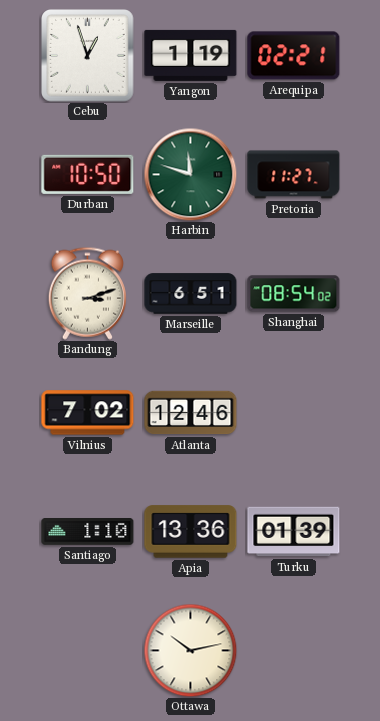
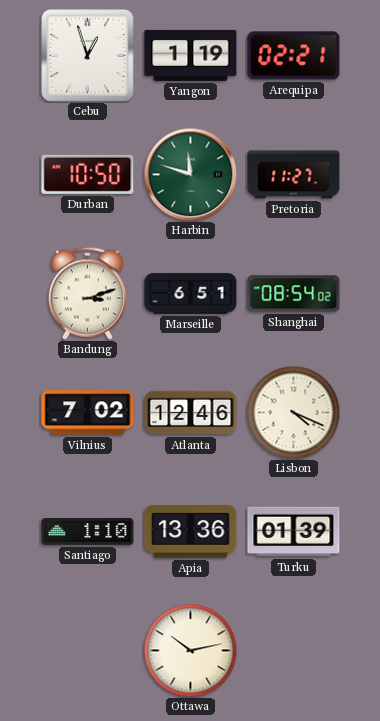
Lisbon: none -> 4:19
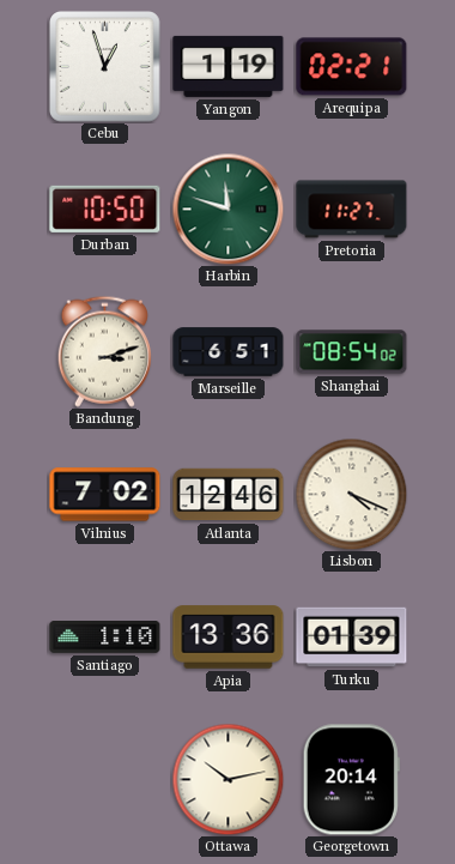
Georgetown: none -> 20:14
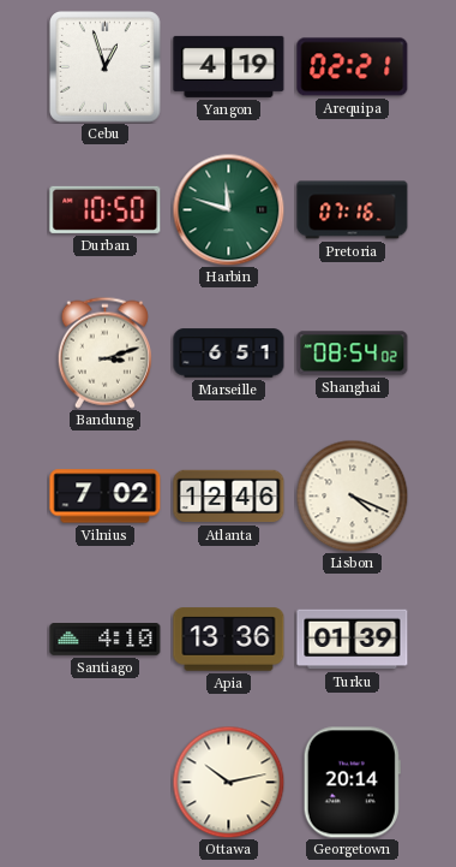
Yangon: 1:19 -> 4:19
Pretoria: 11:27 -> 07:16
Santiago: 1:10 -> 4:10
